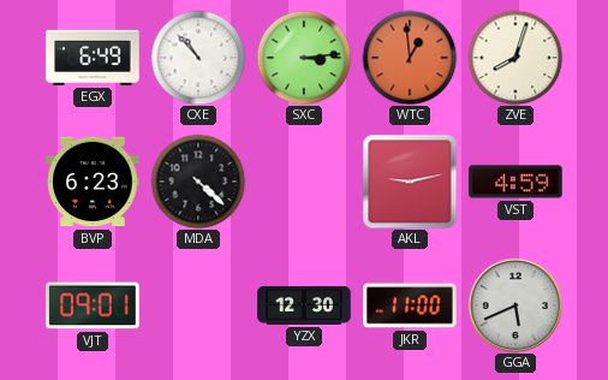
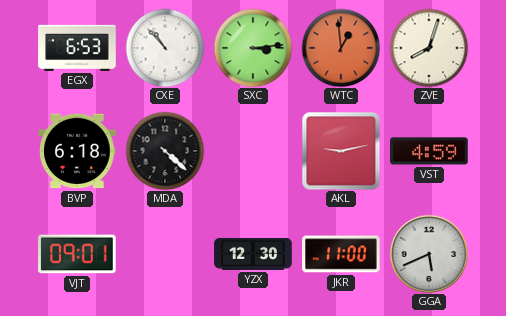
EGX: 6:49 -> 6:53
BVP: 6:23 -> 6:18
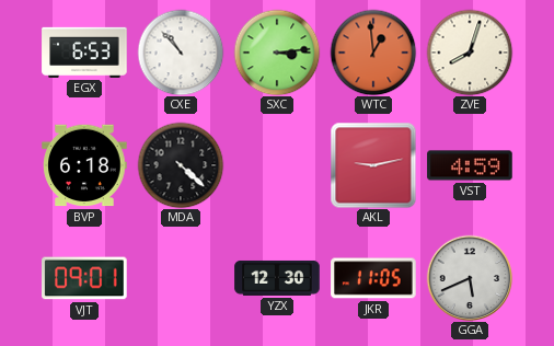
JKR: 11:00 -> 11:05
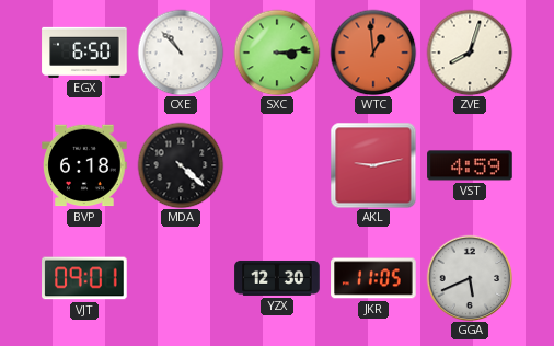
EGX: 6:53 -> 6:50
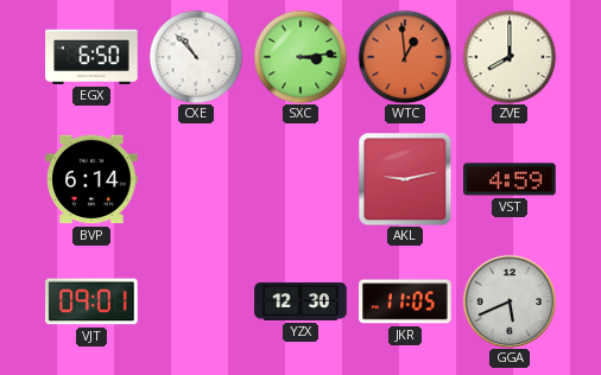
ZVE: 8:03 -> 8:00
BVP: 6:18 -> 6:14
MDA: 4:22 -> none
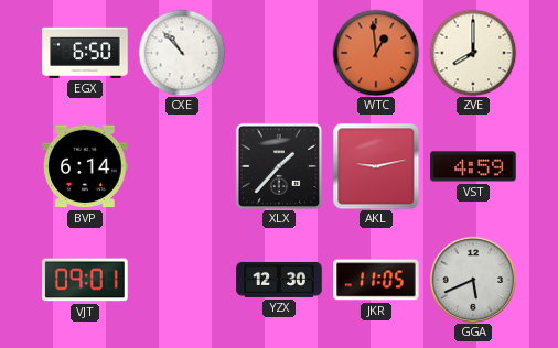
SXC: 3:14 -> none
XLX: none -> 1:37
